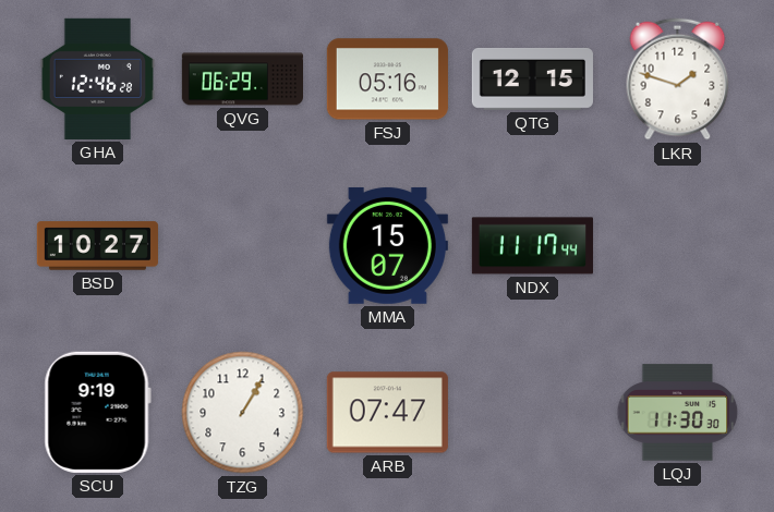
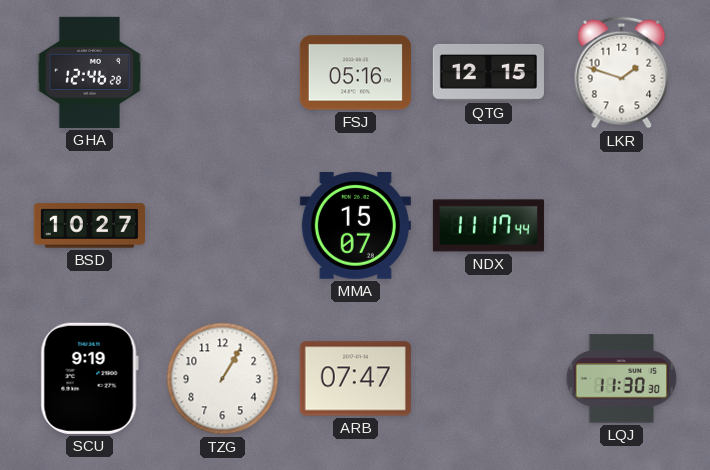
QVG: 06:29 -> none
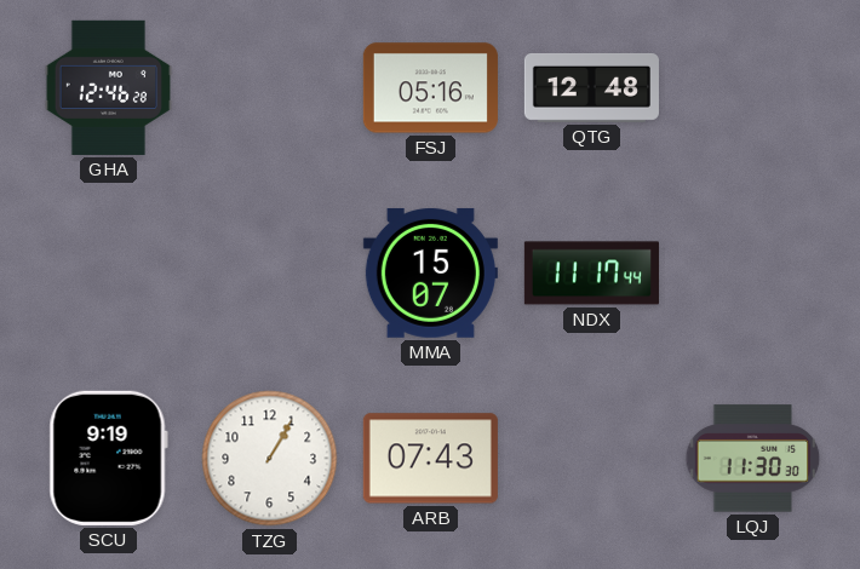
QTG: 12:15 -> 12:48
LKR: 1:48 -> none
BSD: 10:27 -> none
ARB: 07:47 -> 07:43
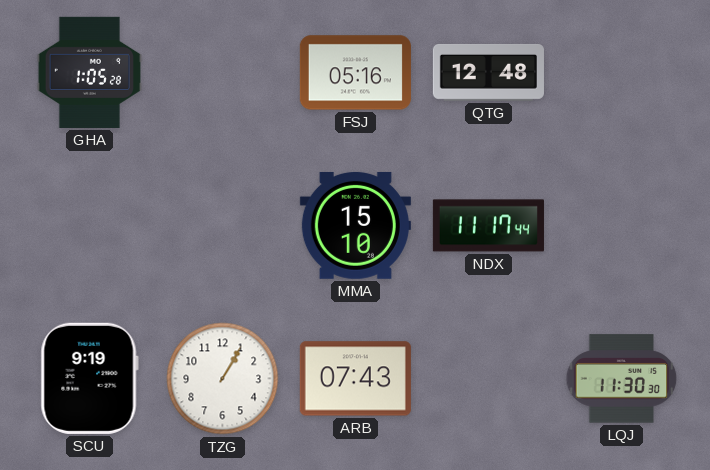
GHA: 12:46 -> 1:05
MMA: 15:07 -> 15:10
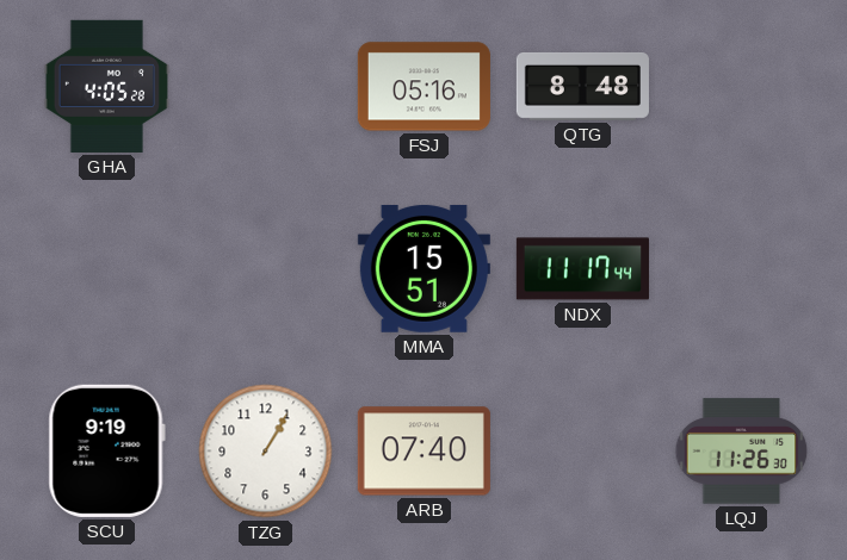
GHA: 1:05 -> 4:05
QTG: 12:48 -> 8:48
MMA: 15:10 -> 15:51
ARB: 07:43 -> 07:40
LQJ: 11:30 -> 11:26
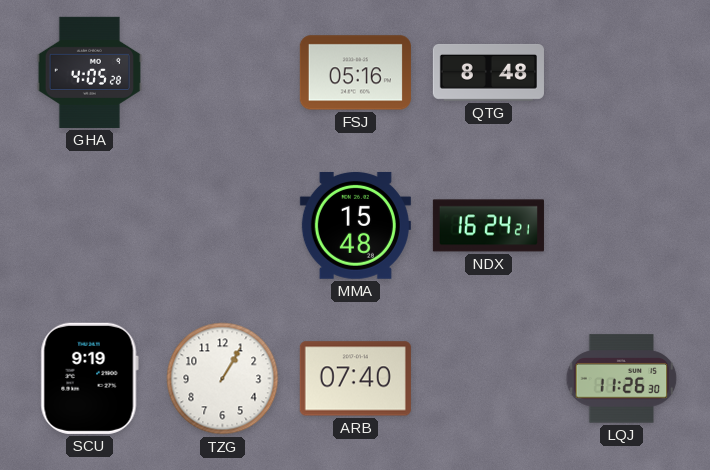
MMA: 15:51 -> 15:48
NDX: 11:17 -> 16:24
